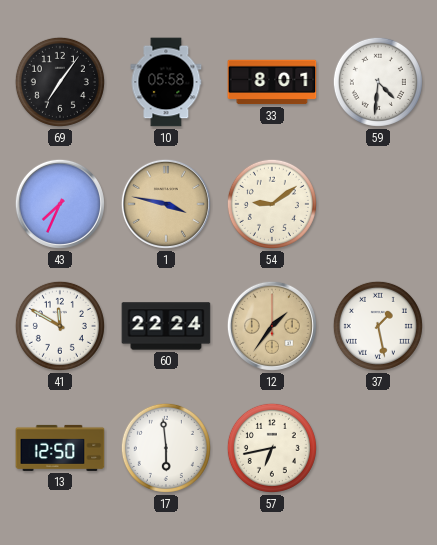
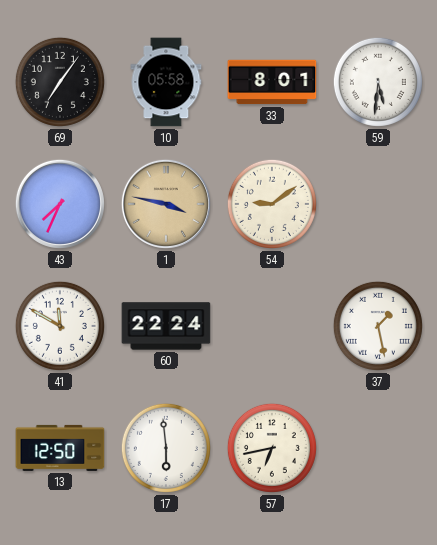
59: 4:31 -> 5:31
12: 1:36 -> none
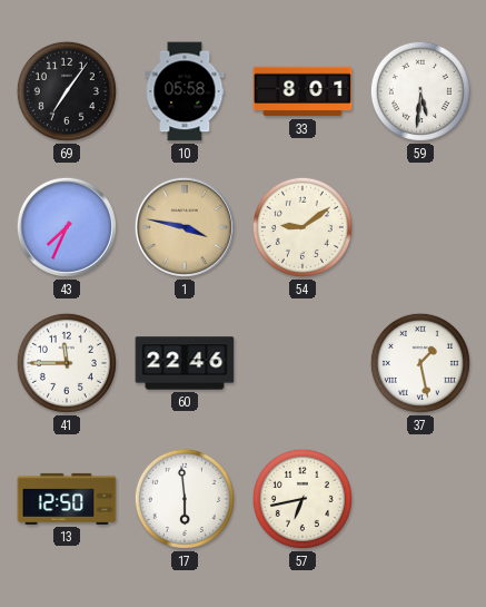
41: 11:50 -> 11:45
60: 22:24 -> 22:46
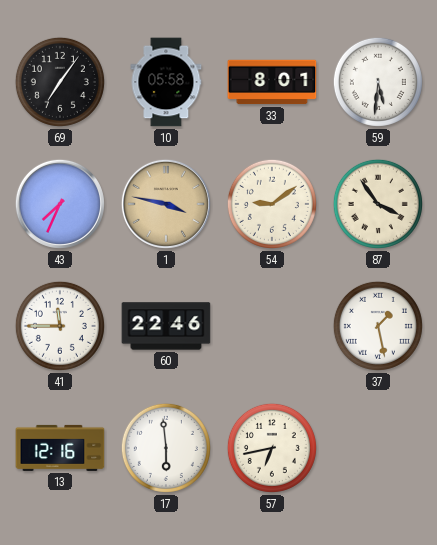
87: none -> 3:54
13: 12:50 -> 12:16
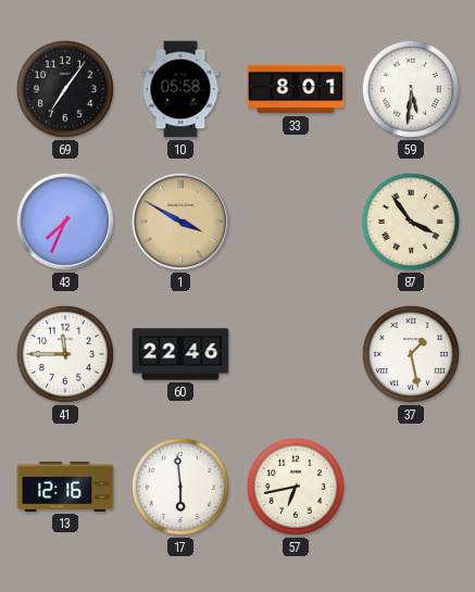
1: 3:47 -> 3:50
54: 9:09 -> none
